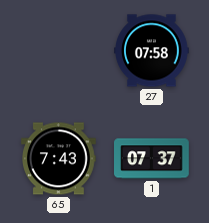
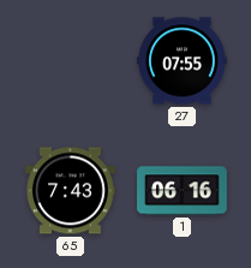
27: 07:58 -> 07:55
1: 07:37 -> 06:16
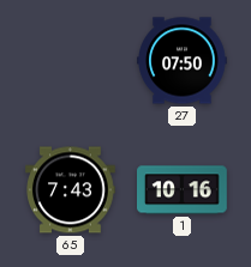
27: 07:55 -> 07:50
1: 06:16 -> 10:16
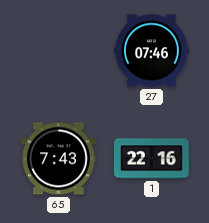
27: 07:50 -> 07:46
1: 10:16 -> 22:16
